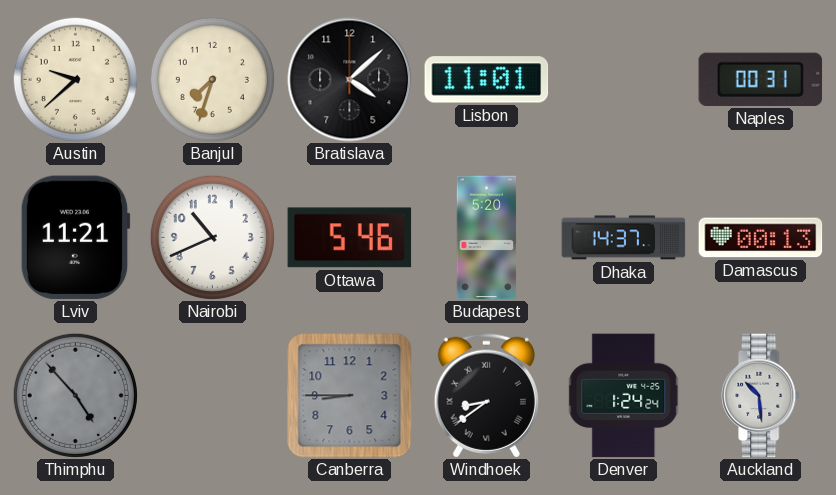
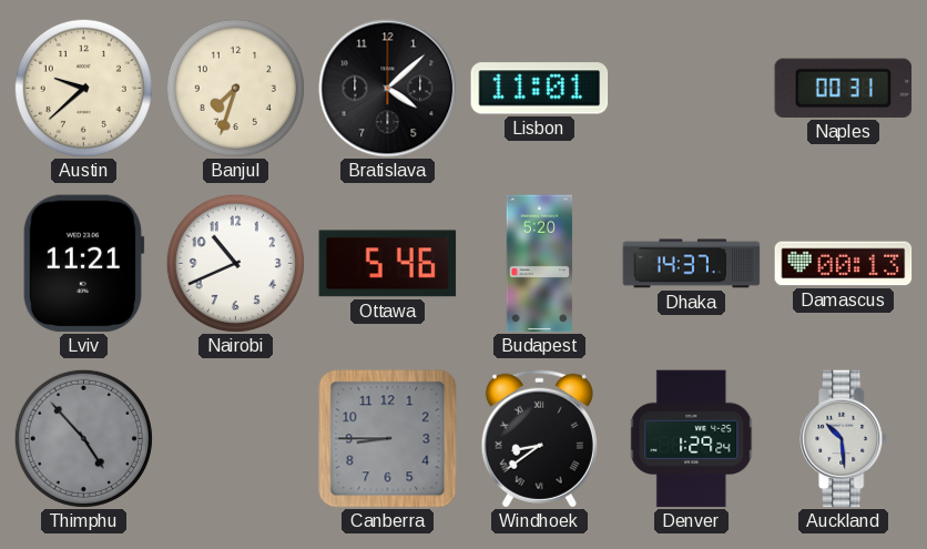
Denver: 1:24 -> 1:29
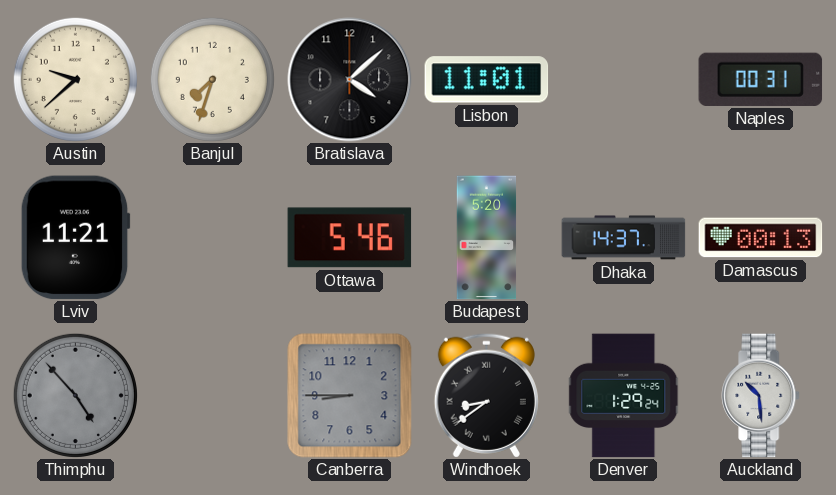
Nairobi: 10:41 -> none
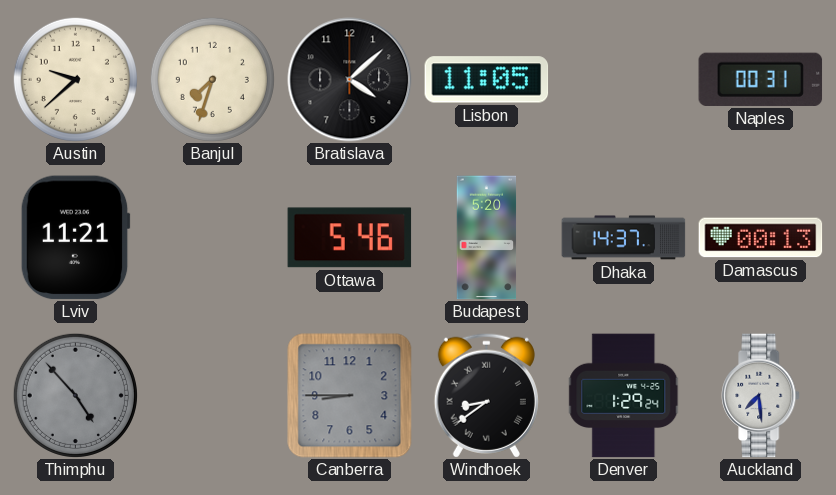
Lisbon: 11:01 -> 11:05
Auckland: 10:29 -> 7:29
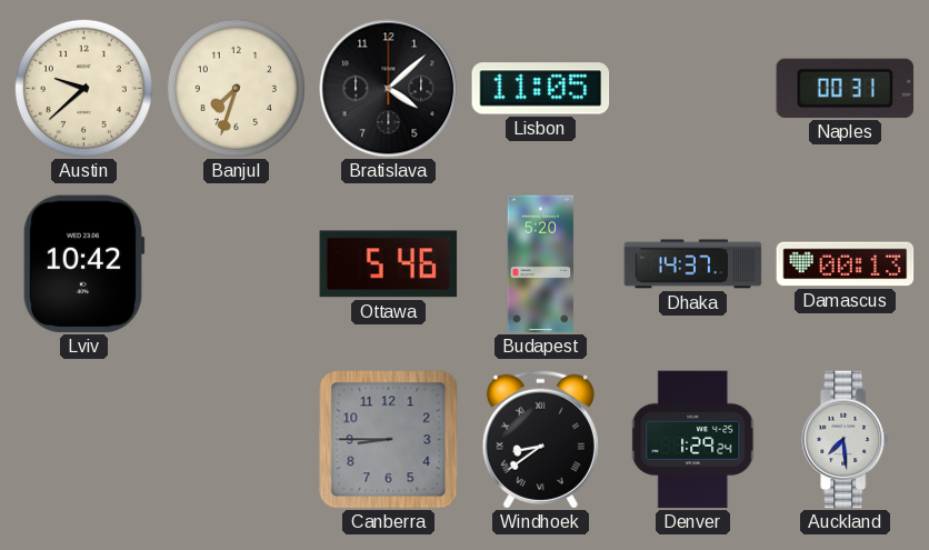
Lviv: 11:21 -> 10:42
Thimphu: 4:53 -> none
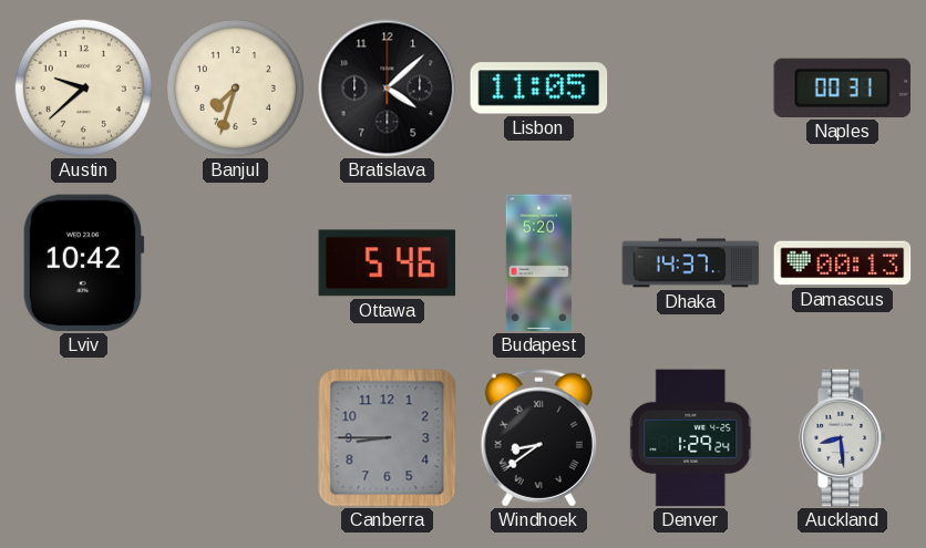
Auckland: 7:29 -> 8:29
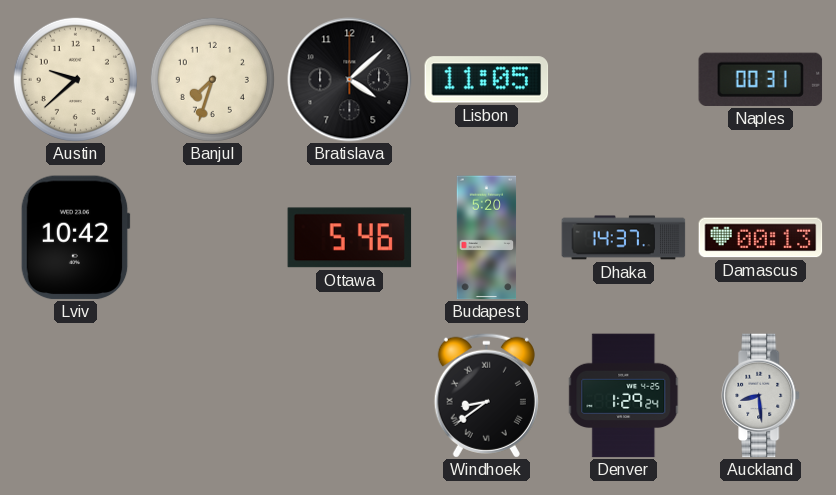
Canberra: 8:45 -> none
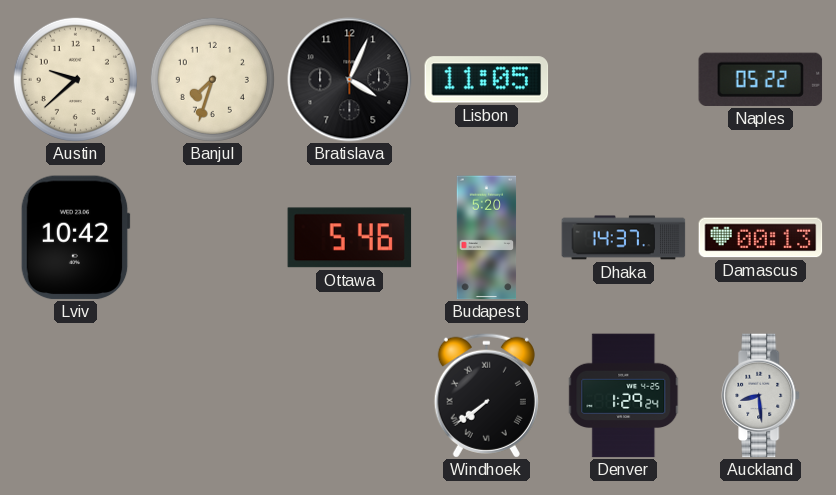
Bratislava: 4:08 -> 4:04
Naples: 00:31 -> 05:22
Windhoek: 8:39 -> 7:39
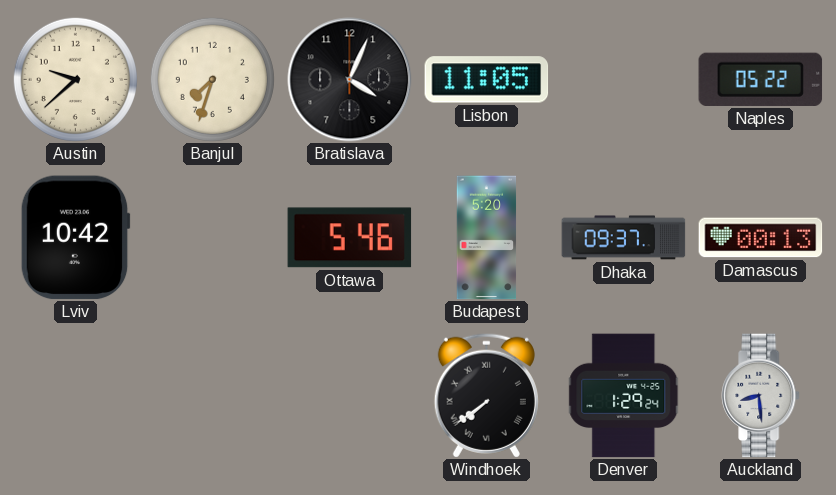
Dhaka: 14:37 -> 09:37
